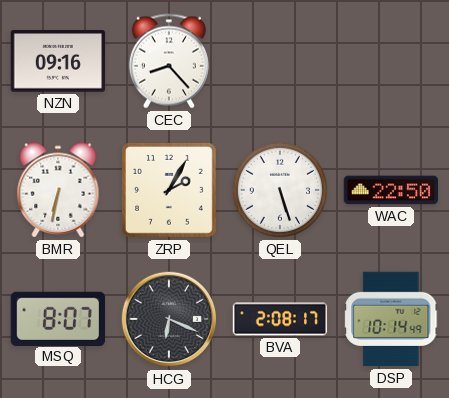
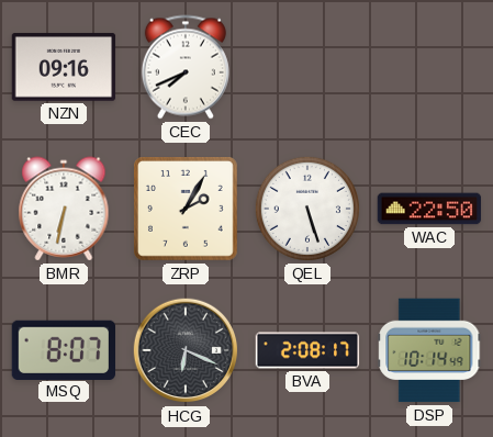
CEC: 8:23 -> 7:41
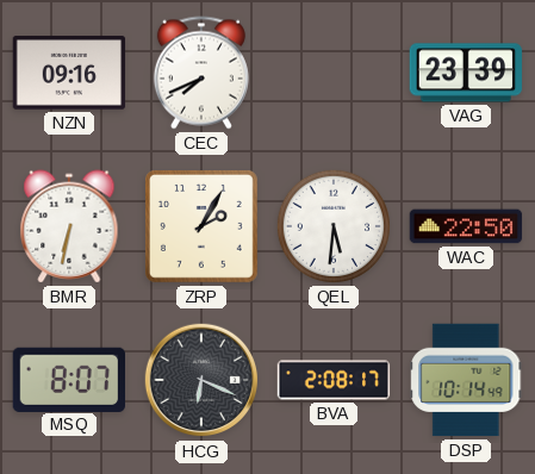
VAG: none -> 23:39
QEL: 5:27 -> 5:31
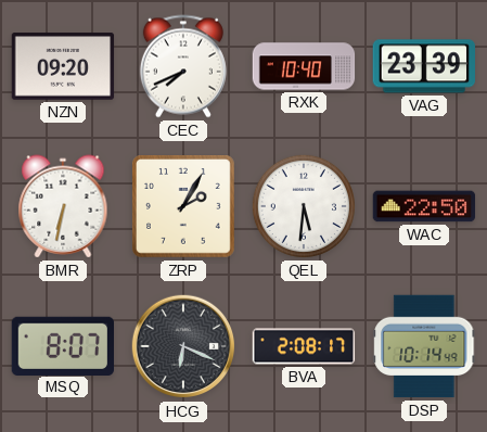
NZN: 09:16 -> 09:20
RXK: none -> 10:40
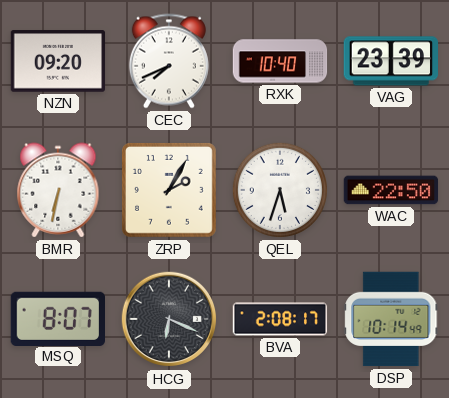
QEL: 5:31 -> 5:33
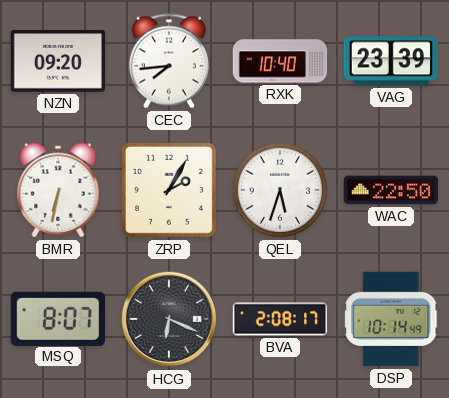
CEC: 7:41 -> 7:44
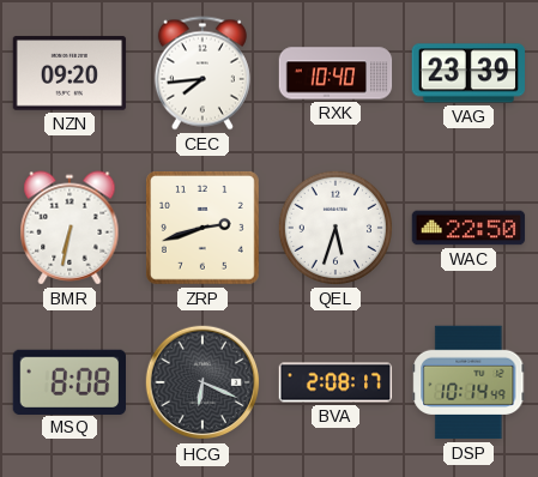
ZRP: 2:05 -> 2:42
MSQ: 8:07 -> 8:08
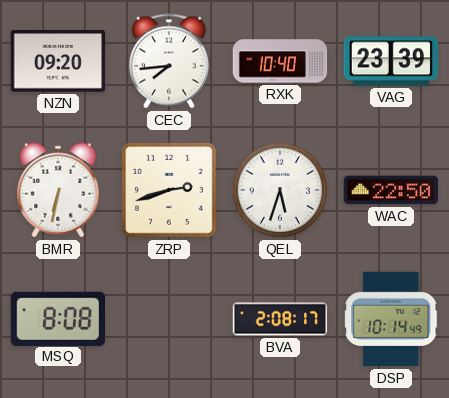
HCG: 6:19 -> none
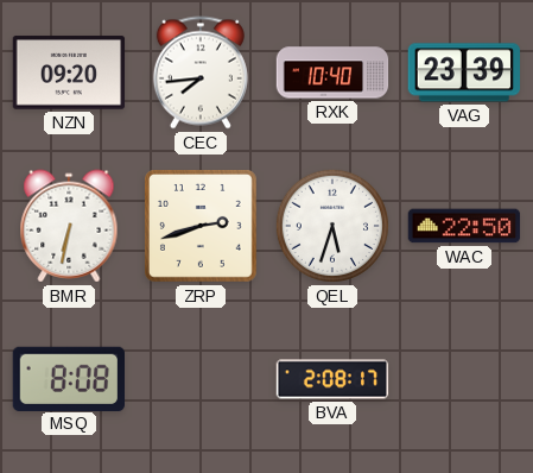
DSP: 10:14 -> none
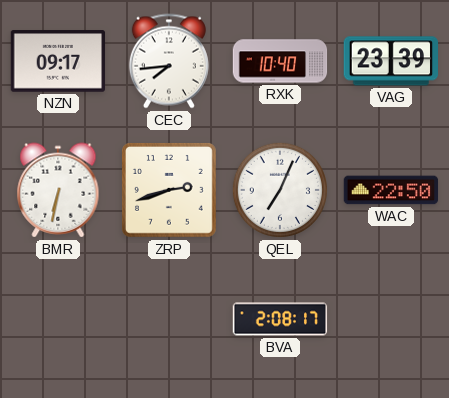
NZN: 09:20 -> 09:17
QEL: 5:33 -> 7:04
MSQ: 8:08 -> none
